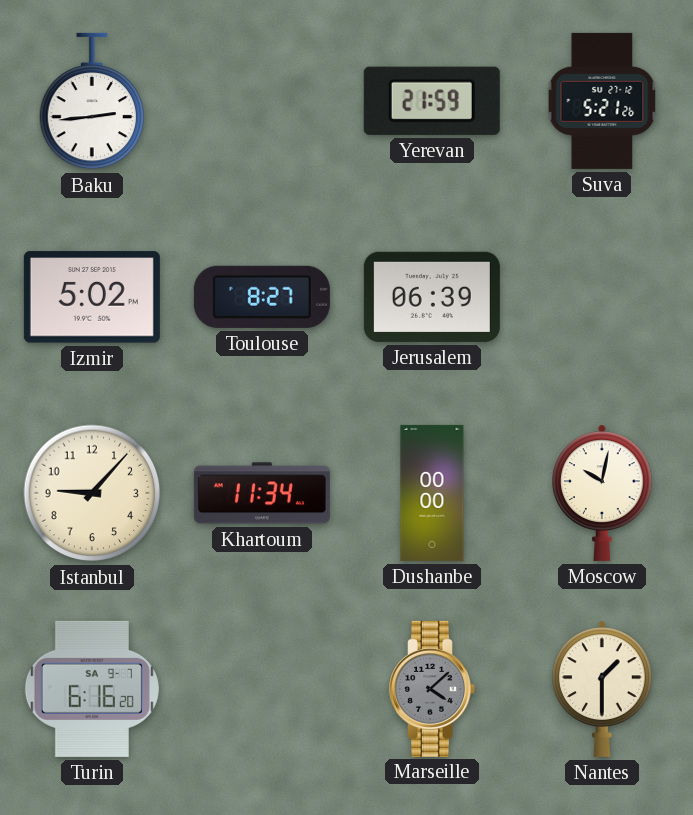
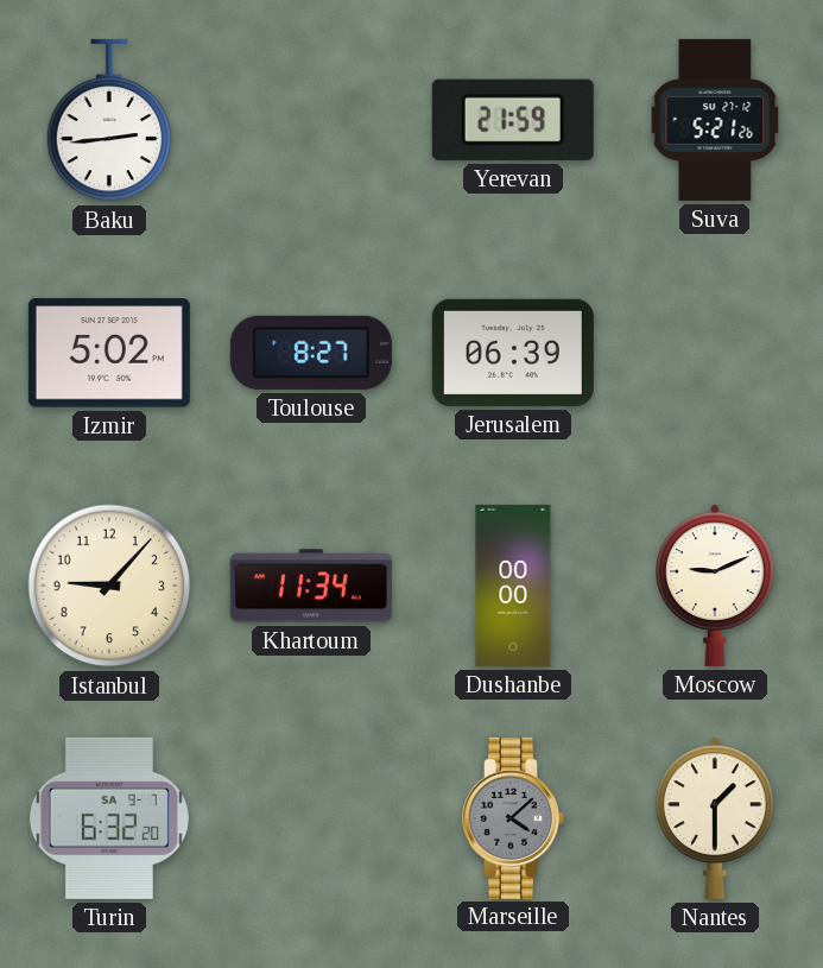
Moscow: 10:02 -> 9:11
Turin: 6:16 -> 6:32
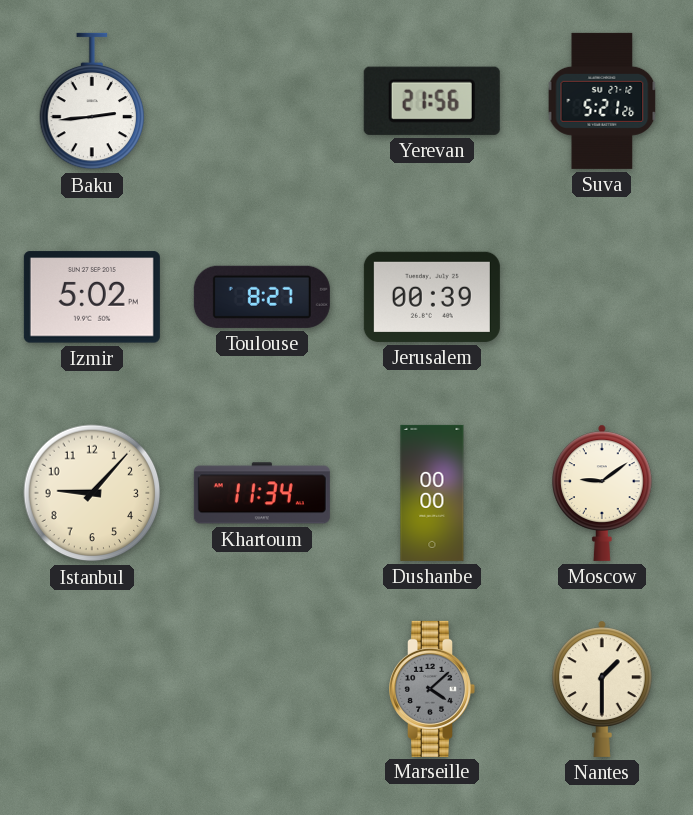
Yerevan: 21:59 -> 21:56
Jerusalem: 06:39 -> 00:39
Moscow: 9:11 -> 9:09
Turin: 6:32 -> none
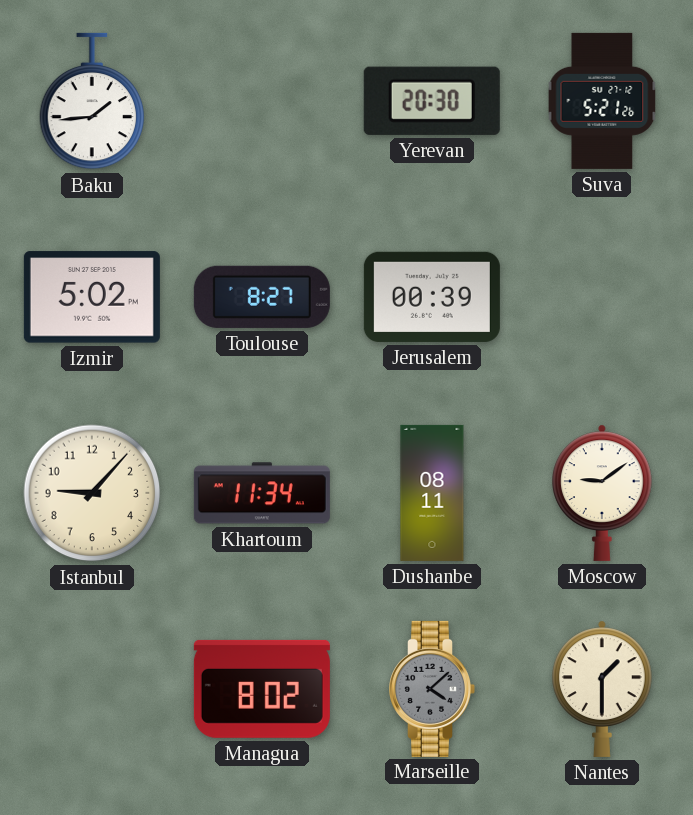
Baku: 2:44 -> 1:44
Yerevan: 21:56 -> 20:30
Dushanbe: 00:00 -> 08:11
Managua: none -> 8:02
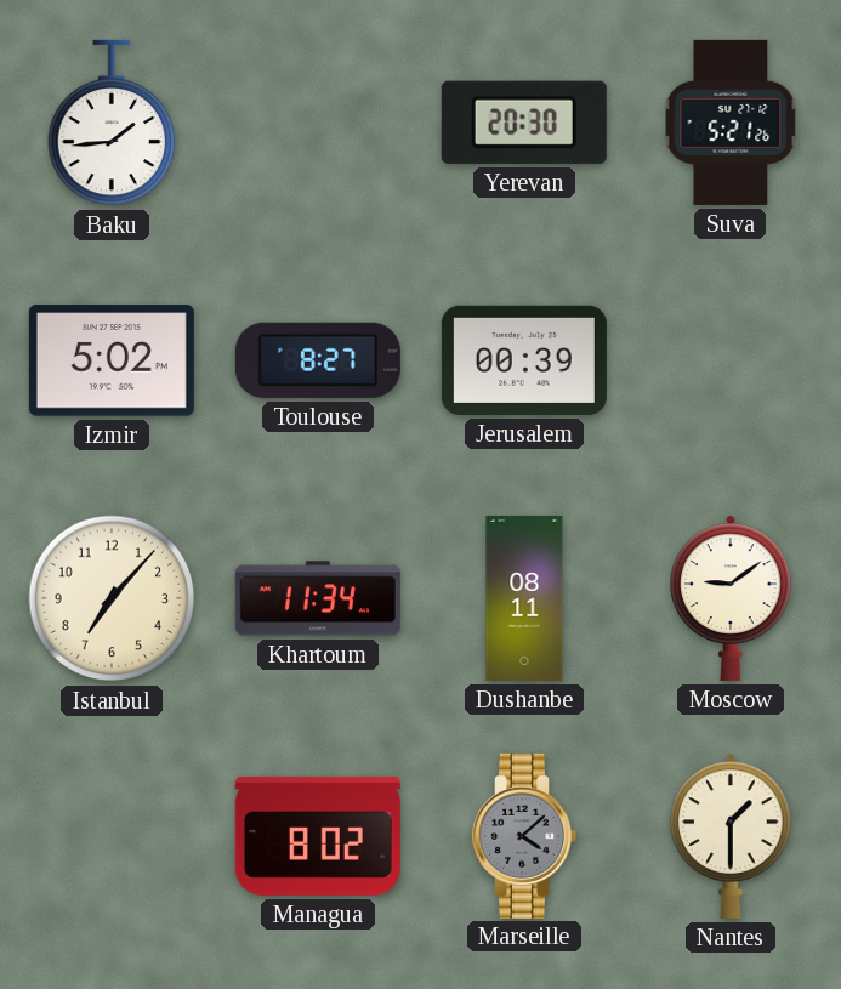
Istanbul: 9:07 -> 7:07
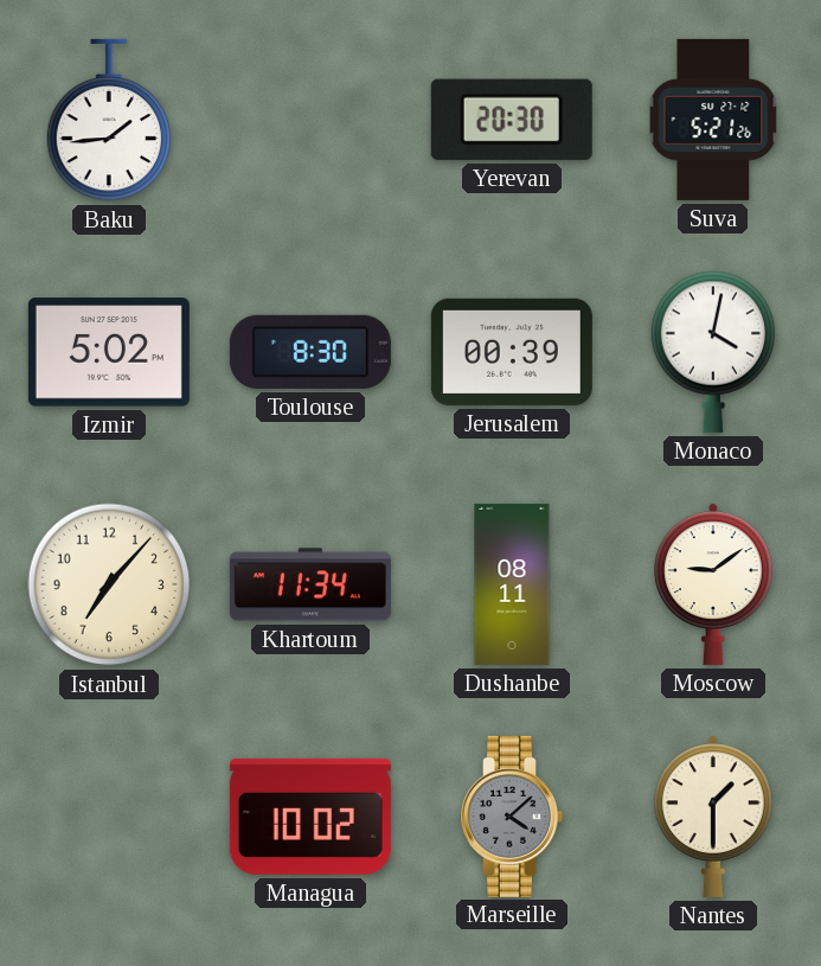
Toulouse: 8:27 -> 8:30
Monaco: none -> 4:02
Managua: 8:02 -> 10:02
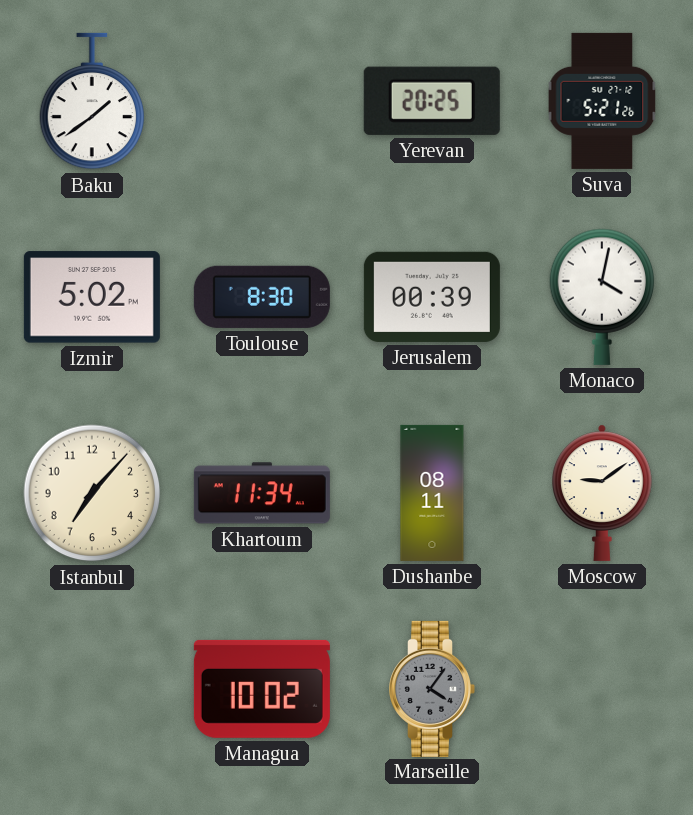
Baku: 1:44 -> 1:39
Yerevan: 20:30 -> 20:25
Marseille: 4:08 -> 4:06
Nantes: 1:30 -> none
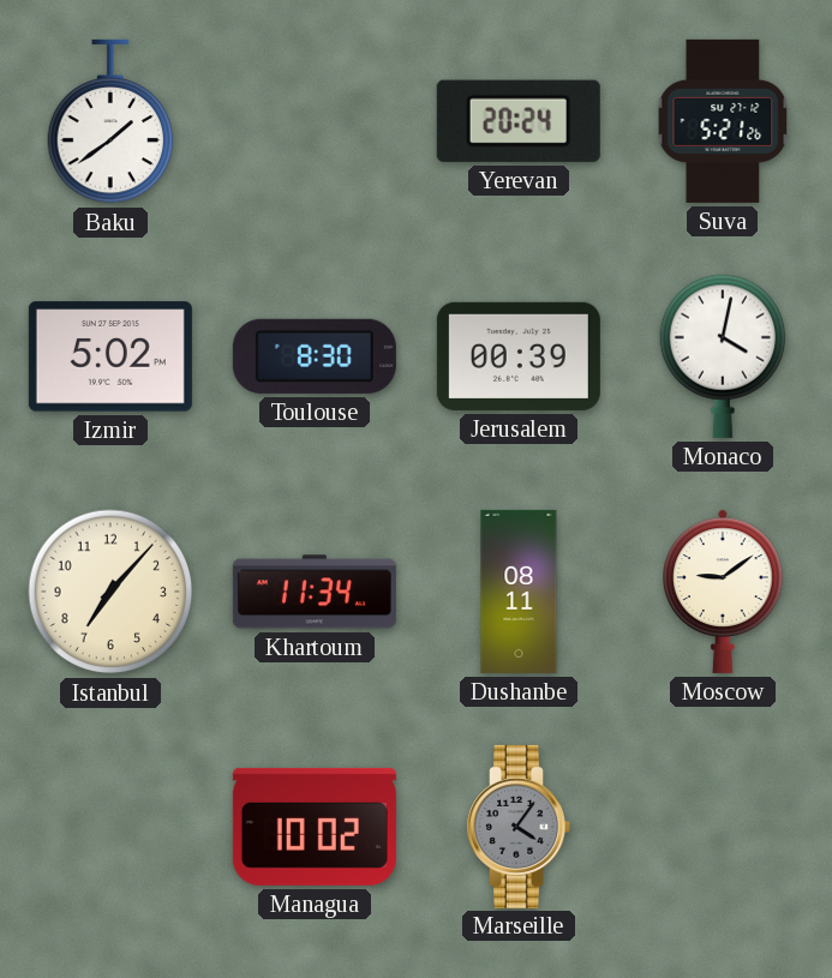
Yerevan: 20:25 -> 20:24
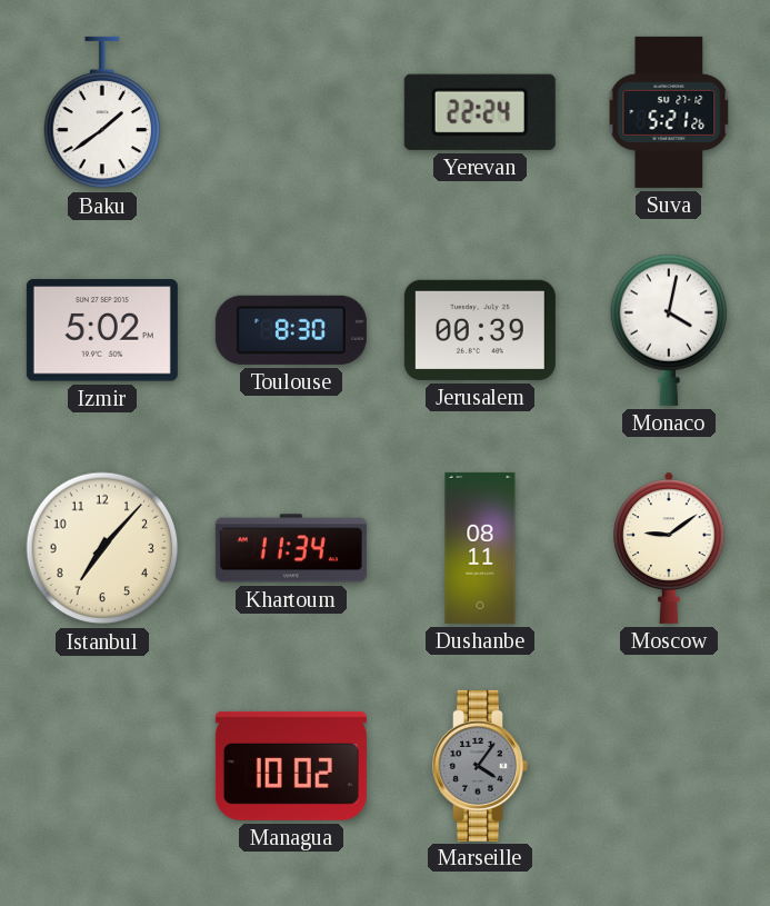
Yerevan: 20:24 -> 22:24
